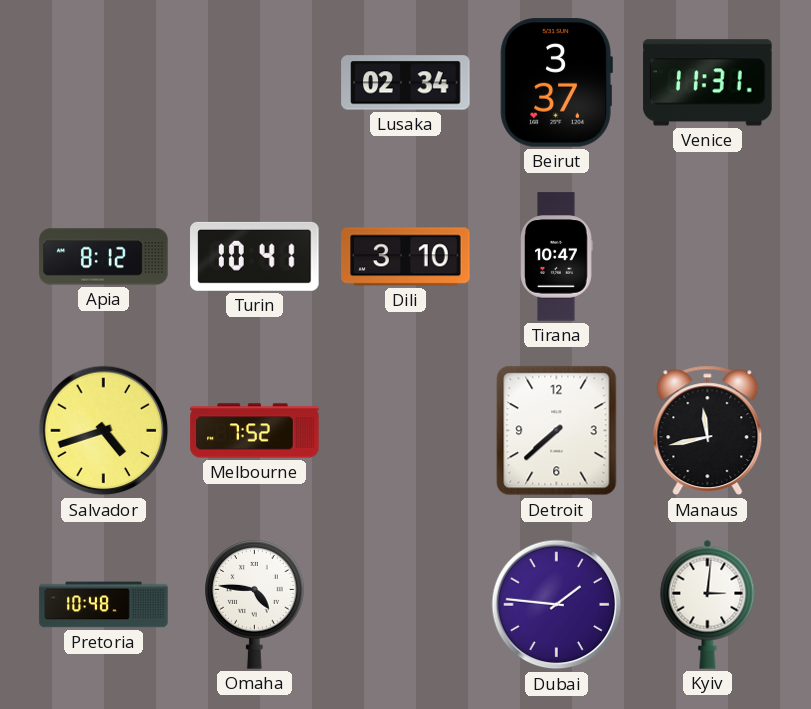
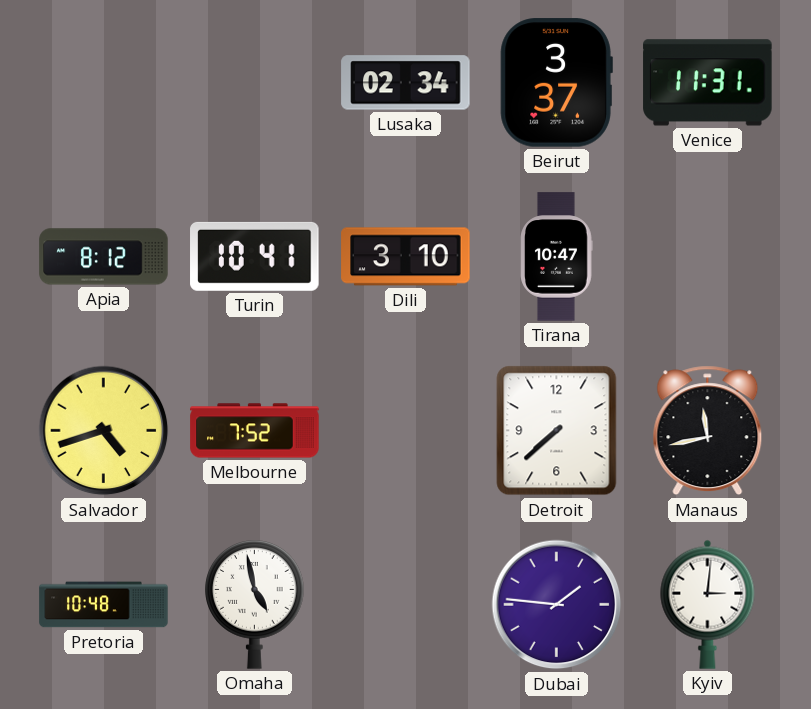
Omaha: 4:46 -> 4:58
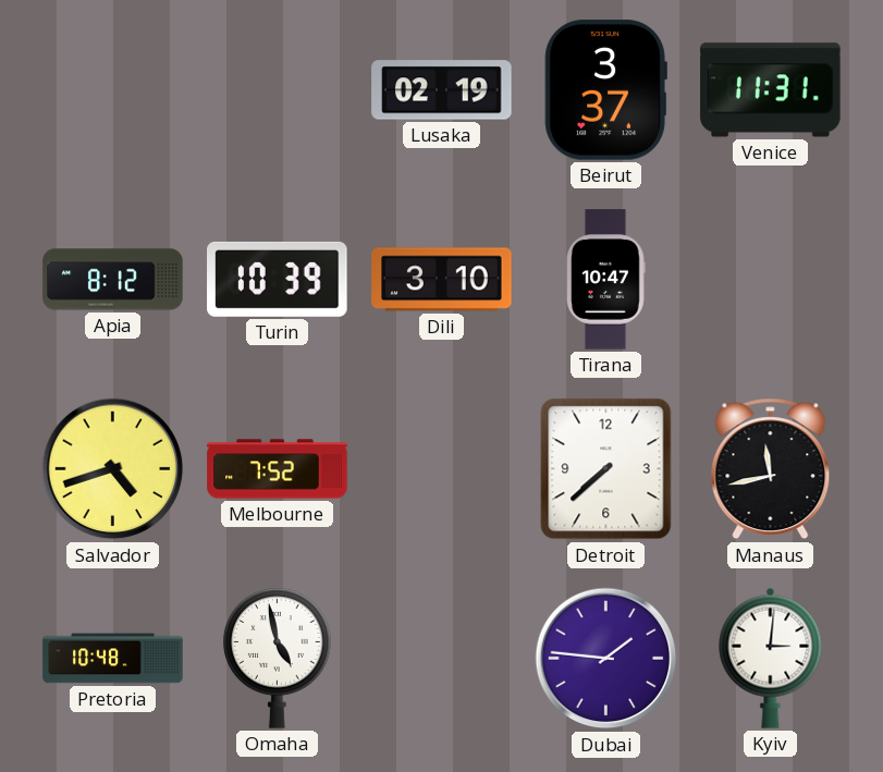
Lusaka: 02:34 -> 02:19
Turin: 10:41 -> 10:39
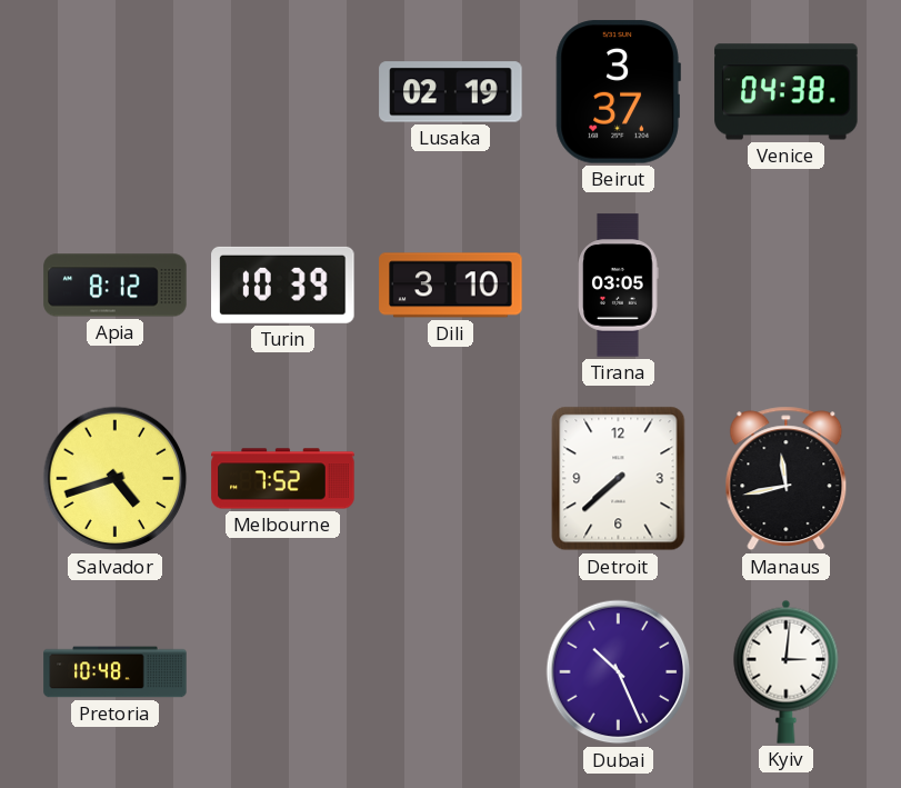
Venice: 11:31 -> 04:38
Tirana: 10:47 -> 03:05
Omaha: 4:58 -> none
Dubai: 1:46 -> 10:26
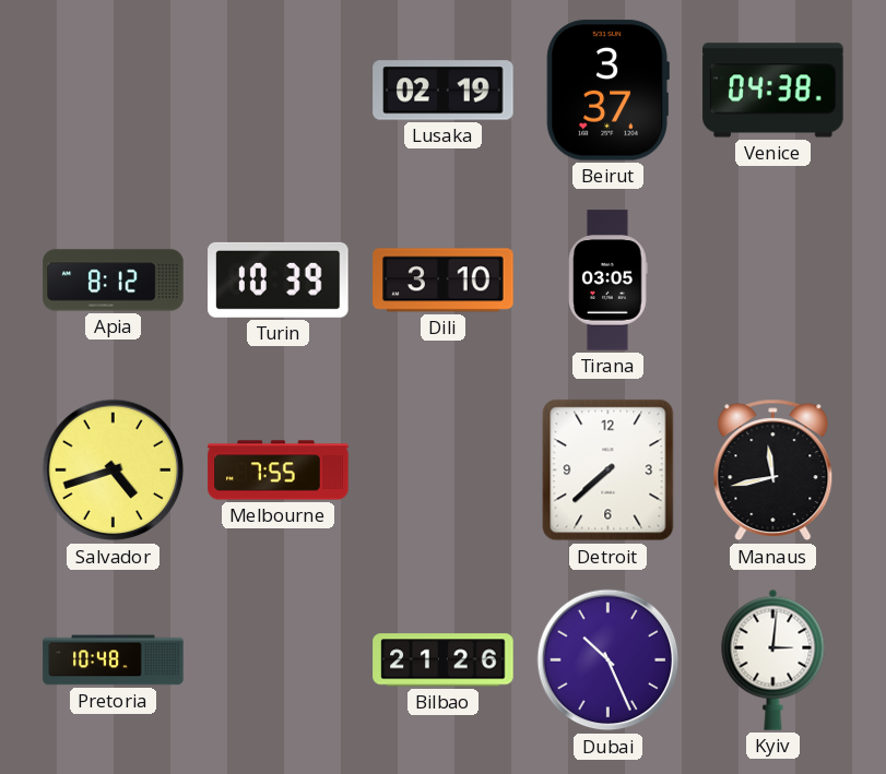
Melbourne: 7:52 -> 7:55
Bilbao: none -> 21:26
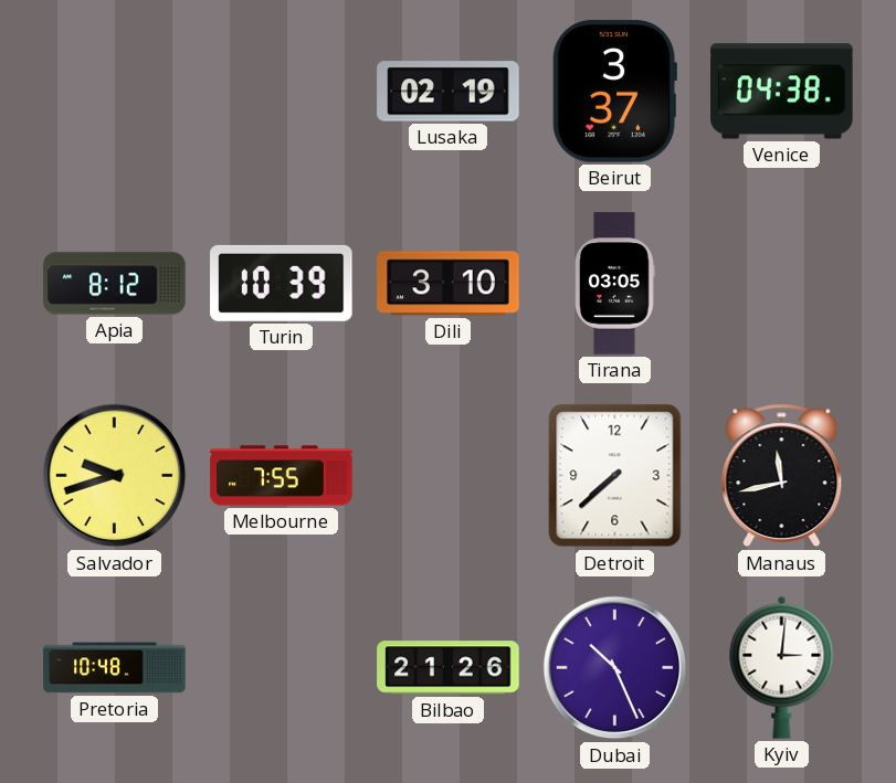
Salvador: 4:42 -> 9:42
